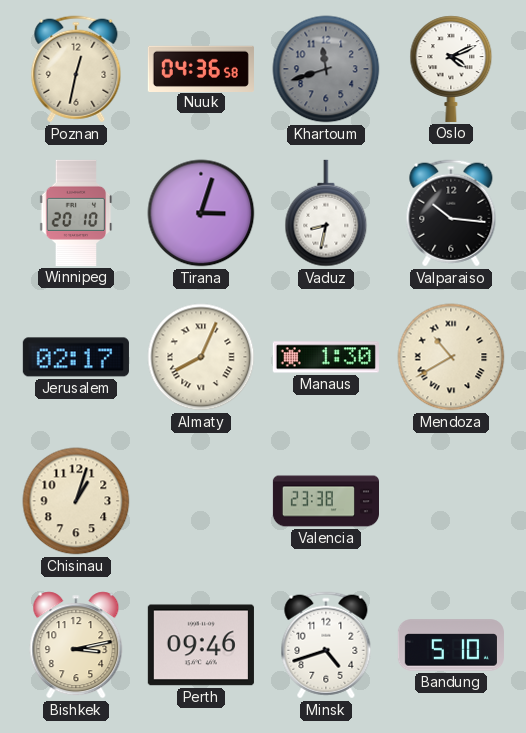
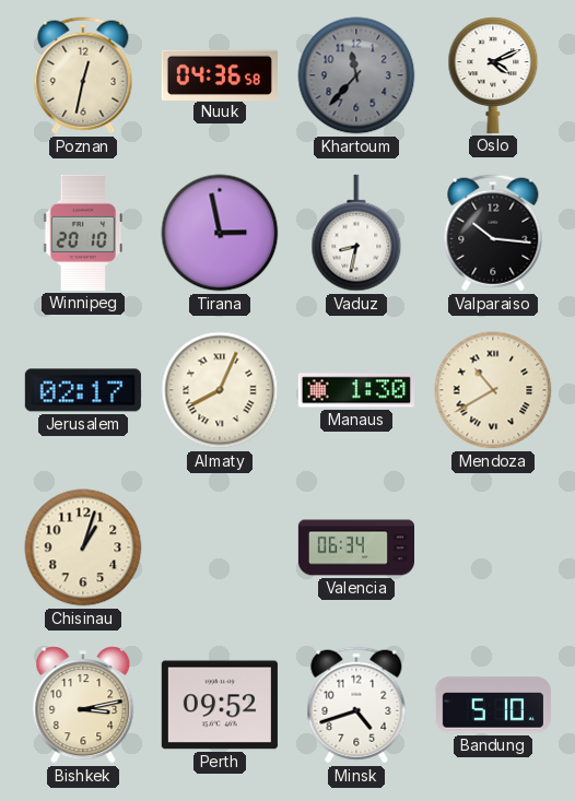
Khartoum: 11:42 -> 11:37
Tirana: 3:03 -> 2:58
Valencia: 23:38 -> 06:34
Perth: 09:46 -> 09:52
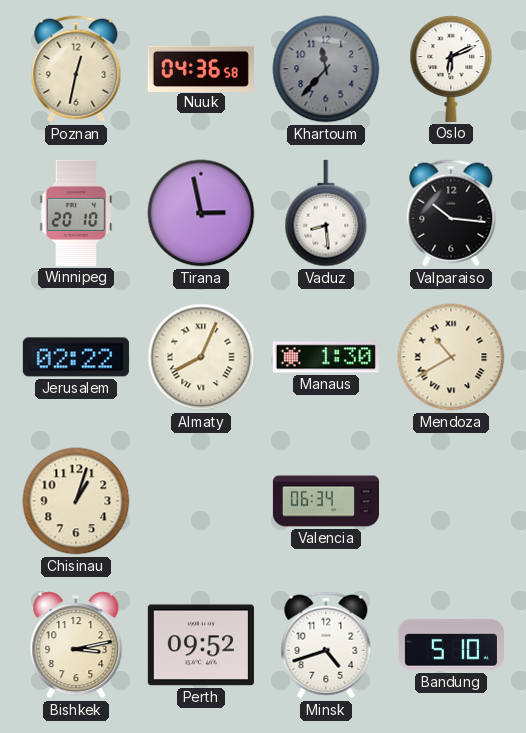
Oslo: 4:11 -> 6:11
Vaduz: 8:32 -> 8:29
Jerusalem: 02:17 -> 02:22
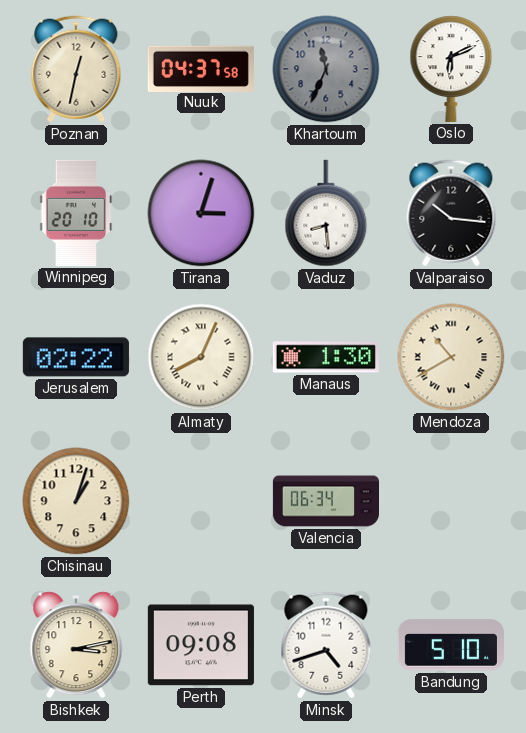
Nuuk: 04:36 -> 04:37
Khartoum: 11:37 -> 11:34
Tirana: 2:58 -> 3:03
Perth: 09:52 -> 09:08
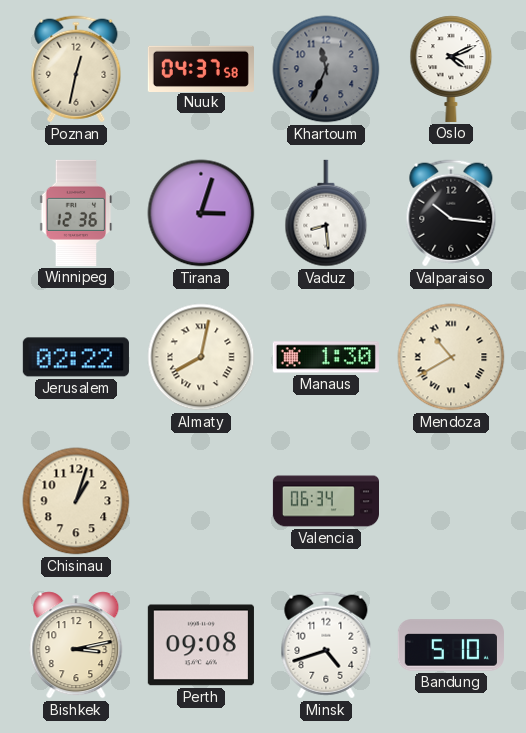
Oslo: 6:11 -> 4:11
Winnipeg: 20:10 -> 12:36
Almaty: 8:04 -> 8:02
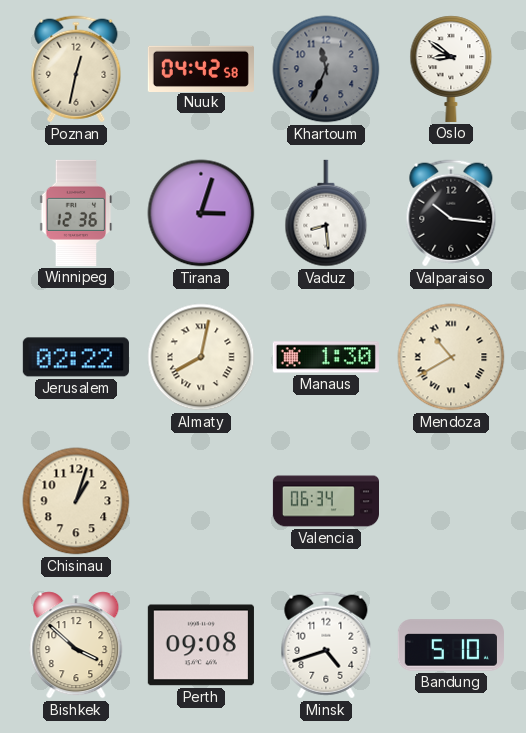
Nuuk: 04:37 -> 04:42
Oslo: 4:11 -> 8:51
Bishkek: 3:13 -> 3:52
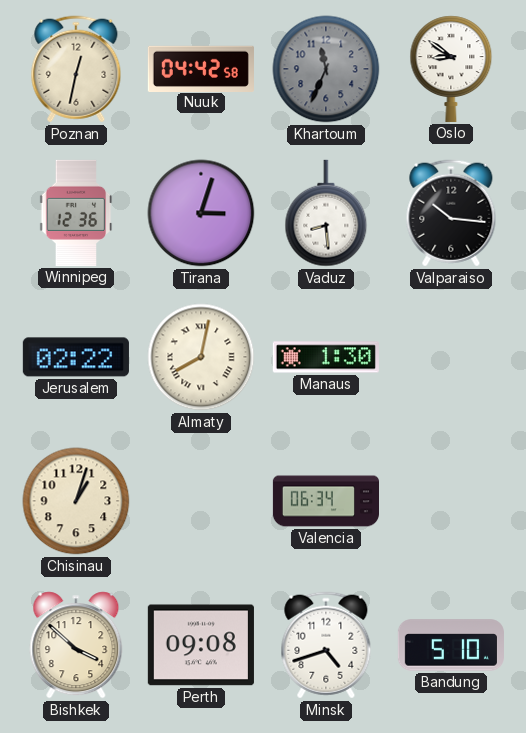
Mendoza: 10:40 -> none
